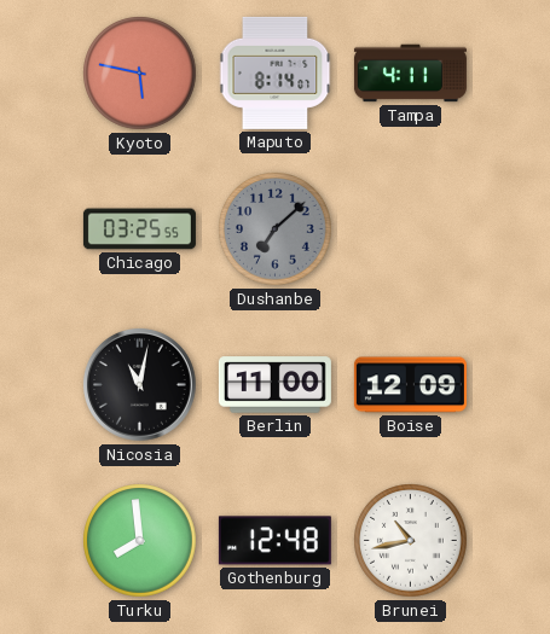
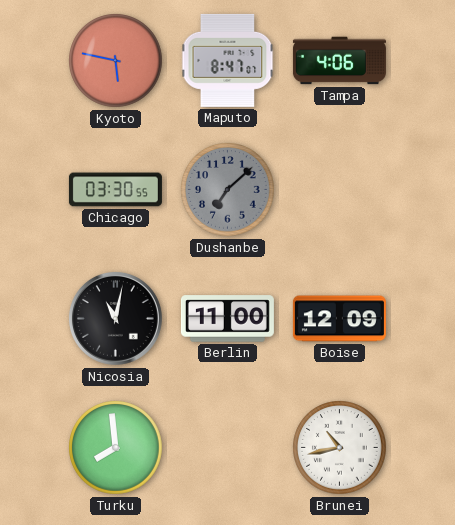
Maputo: 8:14 -> 8:47
Tampa: 4:11 -> 4:06
Chicago: 03:25 -> 03:30
Gothenburg: 12:48 -> none
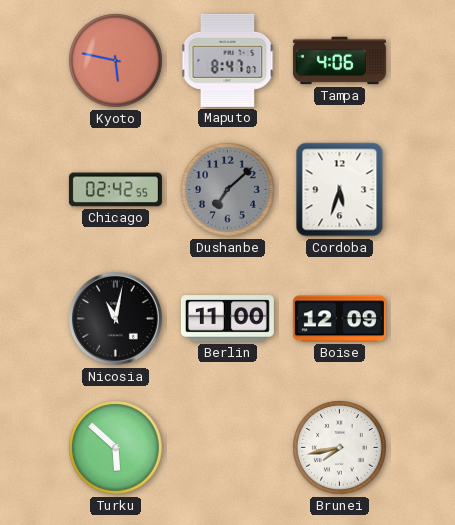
Chicago: 03:30 -> 02:42
Cordoba: none -> 5:33
Turku: 7:59 -> 5:52
Brunei: 10:43 -> 7:43
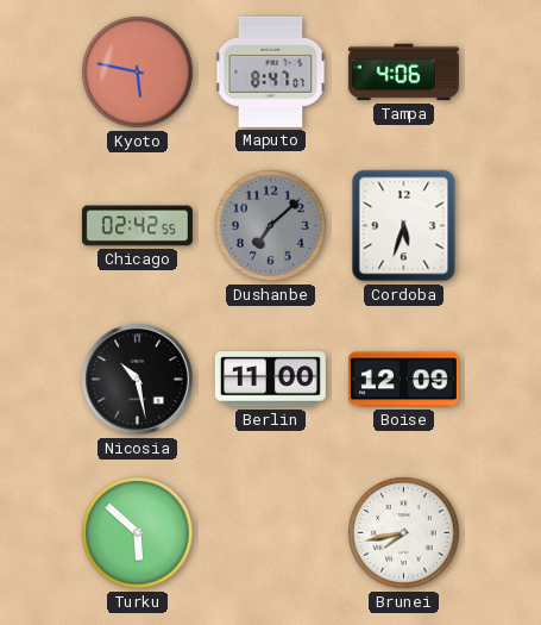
Nicosia: 11:02 -> 10:28
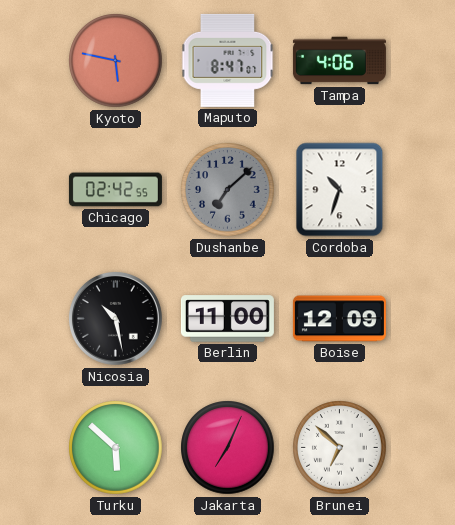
Cordoba: 5:33 -> 10:33
Jakarta: none -> 7:04
Brunei: 7:43 -> 6:52
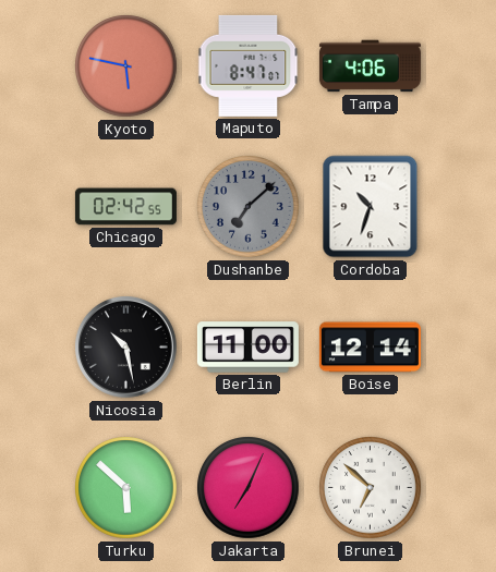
Boise: 12:09 -> 12:14
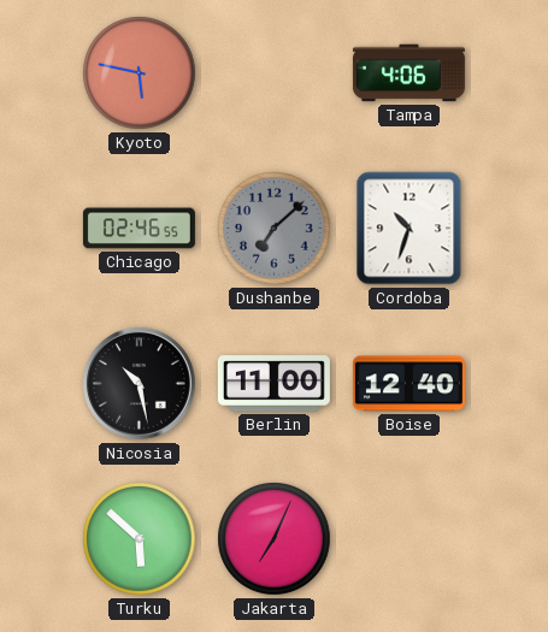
Maputo: 8:47 -> none
Chicago: 02:42 -> 02:46
Boise: 12:14 -> 12:40
Brunei: 6:52 -> none
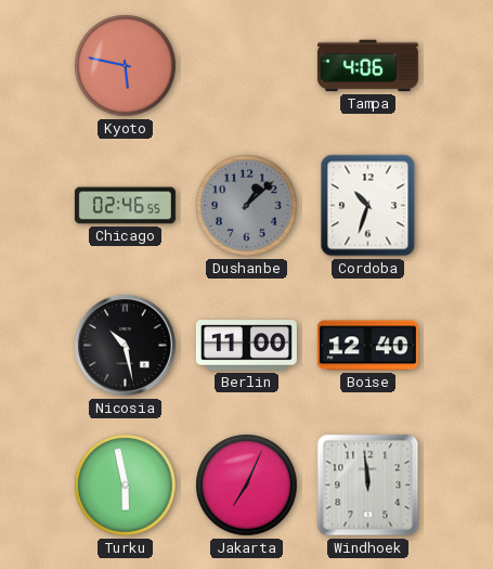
Dushanbe: 7:08 -> 1:08
Turku: 5:52 -> 5:58
Windhoek: none -> 11:59
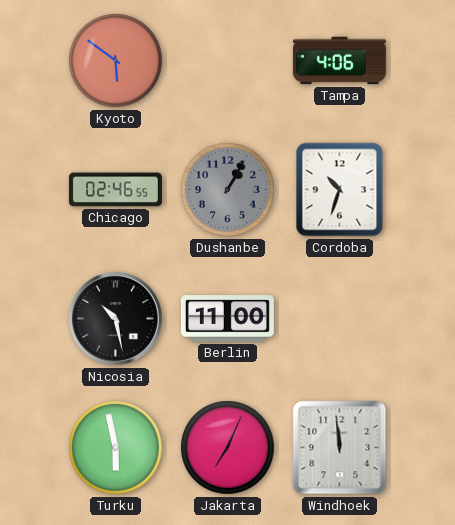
Kyoto: 5:47 -> 5:51
Dushanbe: 1:08 -> 1:05
Boise: 12:40 -> none
